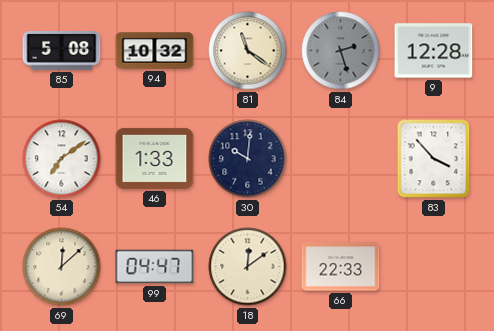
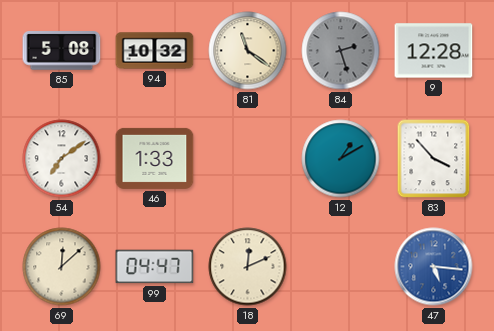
30: 10:01 -> none
12: none -> 1:10
18: 12:09 -> 12:11
66: 22:33 -> none
47: none -> 5:16
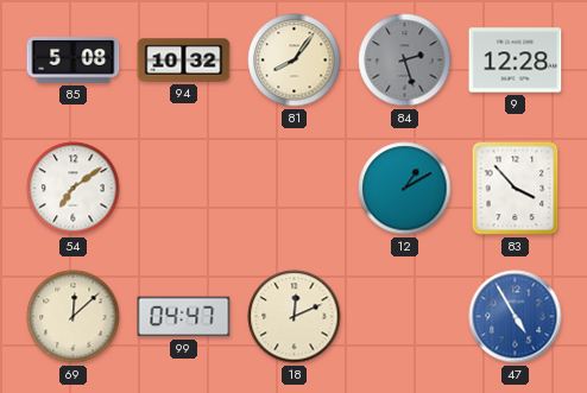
81: 11:21 -> 8:06
46: 1:33 -> none
47: 5:16 -> 4:55
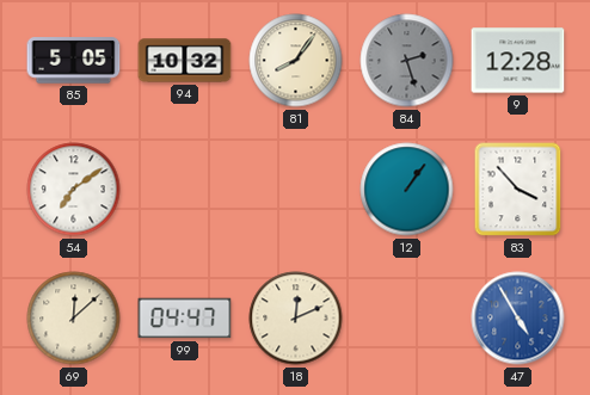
85: 5:08 -> 5:05
12: 1:10 -> 1:06
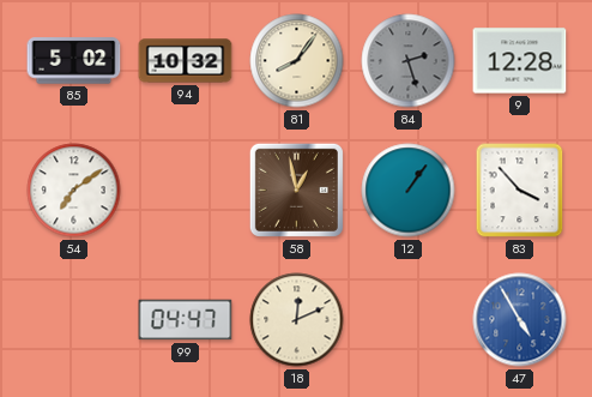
85: 5:05 -> 5:02
58: none -> 12:58
69: 12:08 -> none
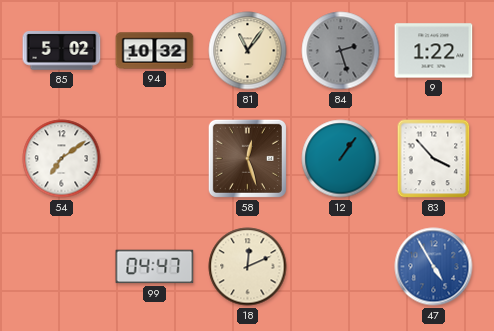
81: 8:06 -> 11:06
9: 12:28 -> 1:22
58: 12:58 -> 12:27
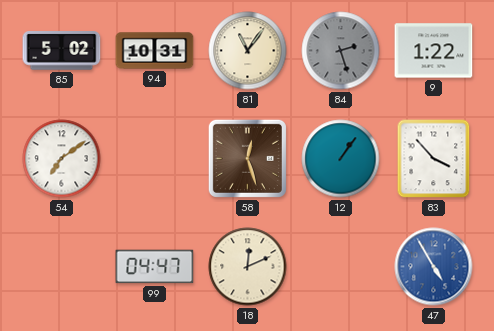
94: 10:32 -> 10:31
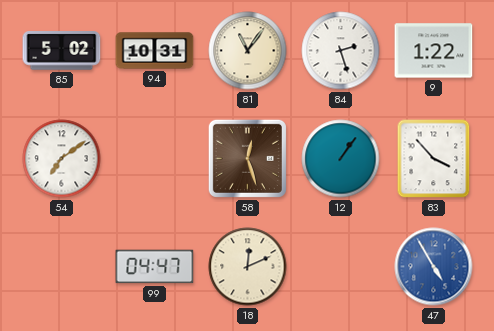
84 dial: grey -> white
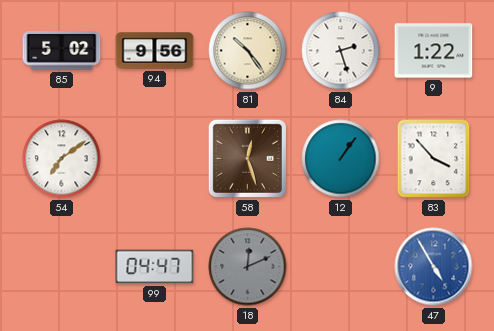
94: 10:31 -> 9:56
81: 11:06 -> 10:24
18 dial: cream -> grey
